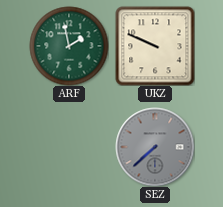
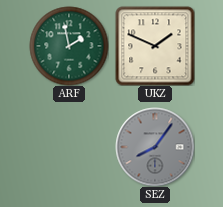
UKZ: 9:49 -> 1:49
SEZ: 7:38 -> 8:06
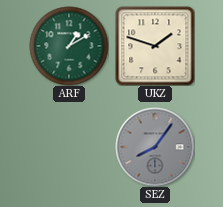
ARF: 1:58 -> 1:10
UKZ: 1:49 -> 1:48
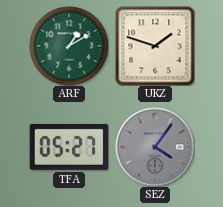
TFA: none -> 05:27
SEZ: 8:06 -> 4:06
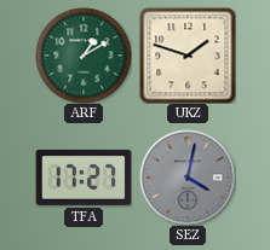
TFA: 05:27 -> 17:27
SEZ: 4:06 -> 4:02
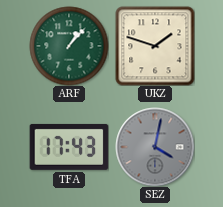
ARF: 1:10 -> 1:07
TFA: 17:27 -> 17:43
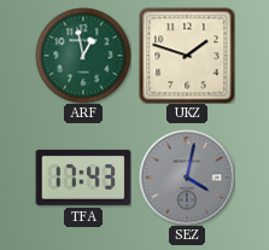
ARF: 1:07 -> 12:58
